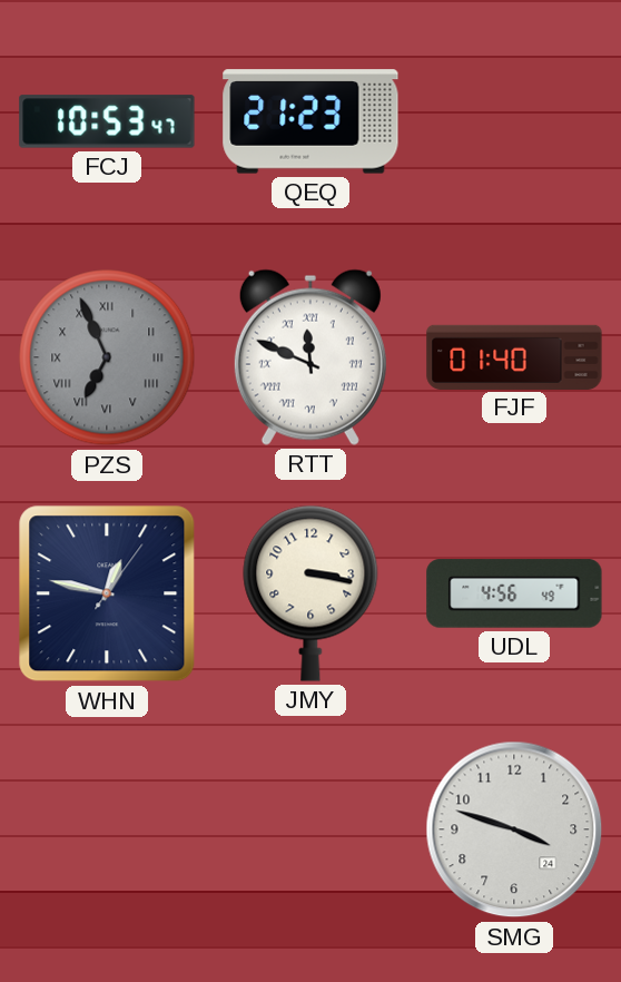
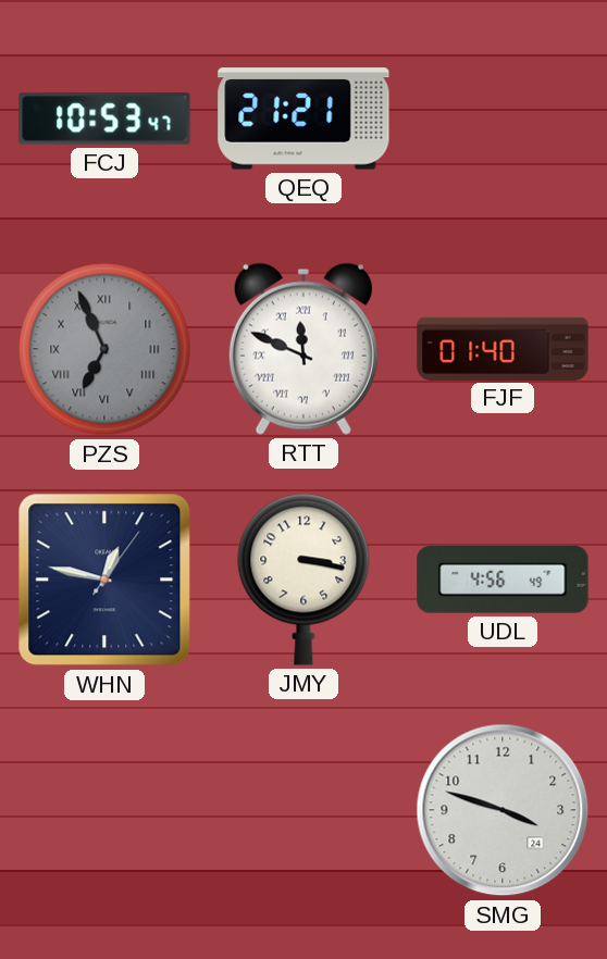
QEQ: 21:23 -> 21:21
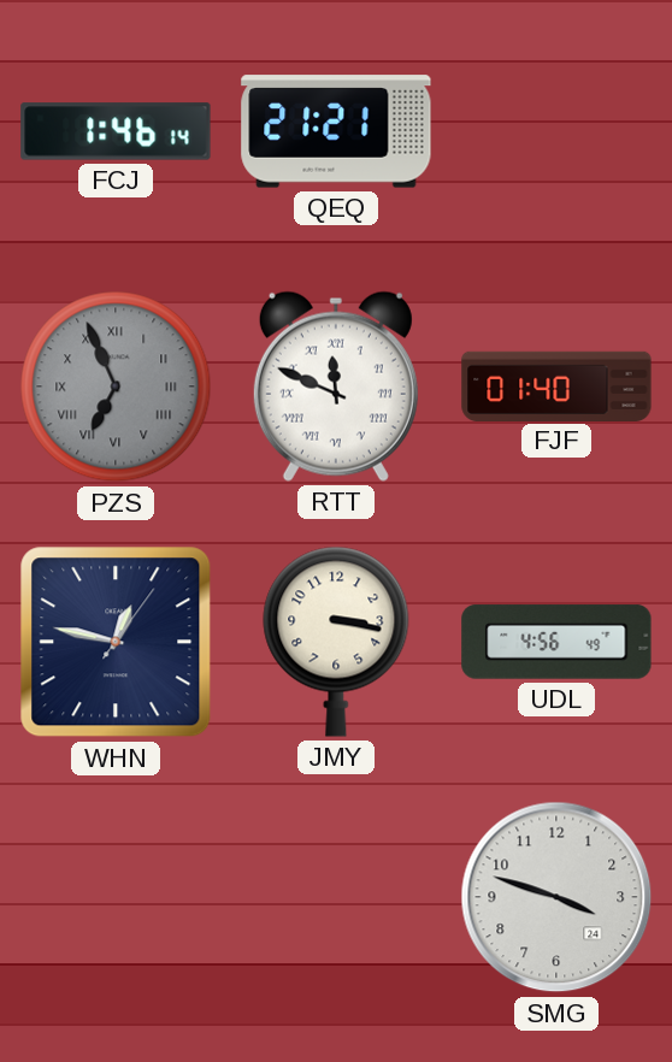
FCJ: 10:53 -> 1:46
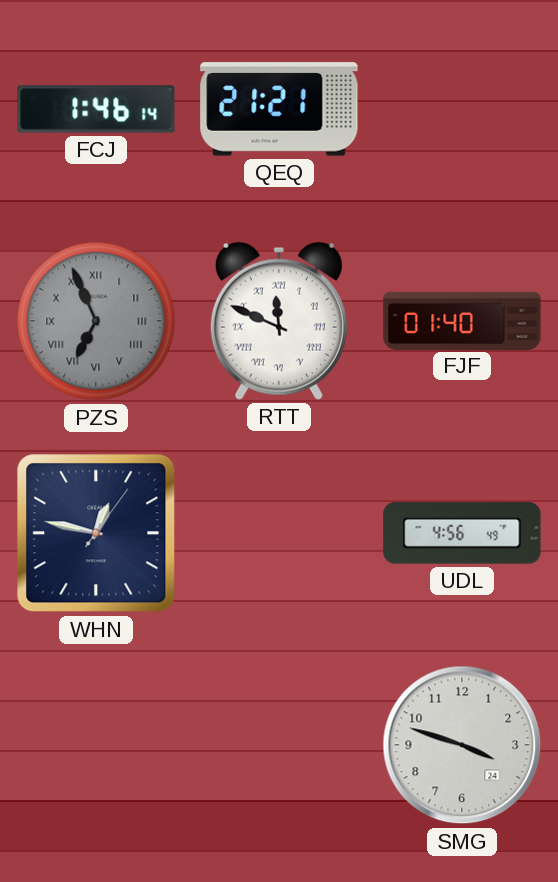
JMY: 3:17 -> none
